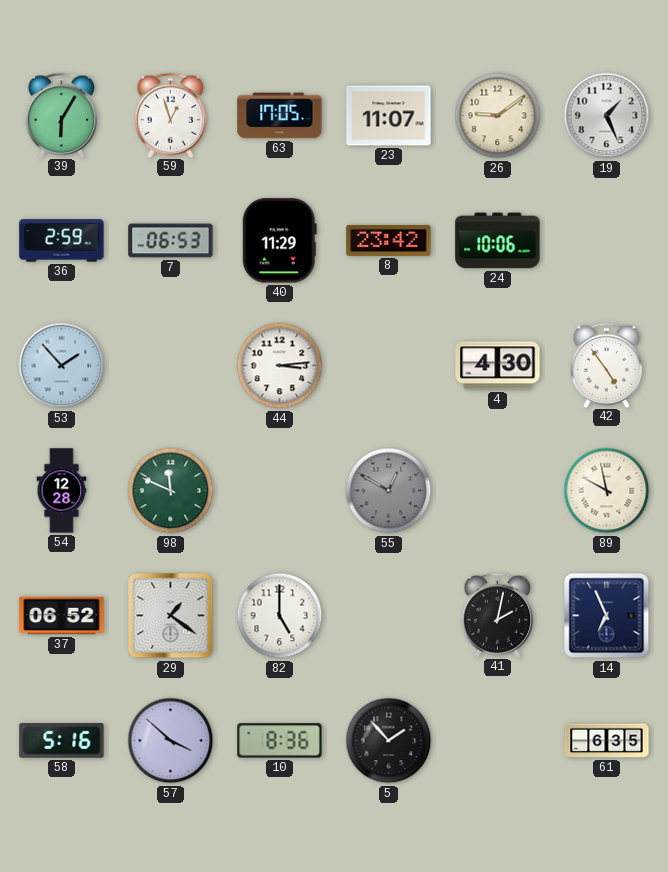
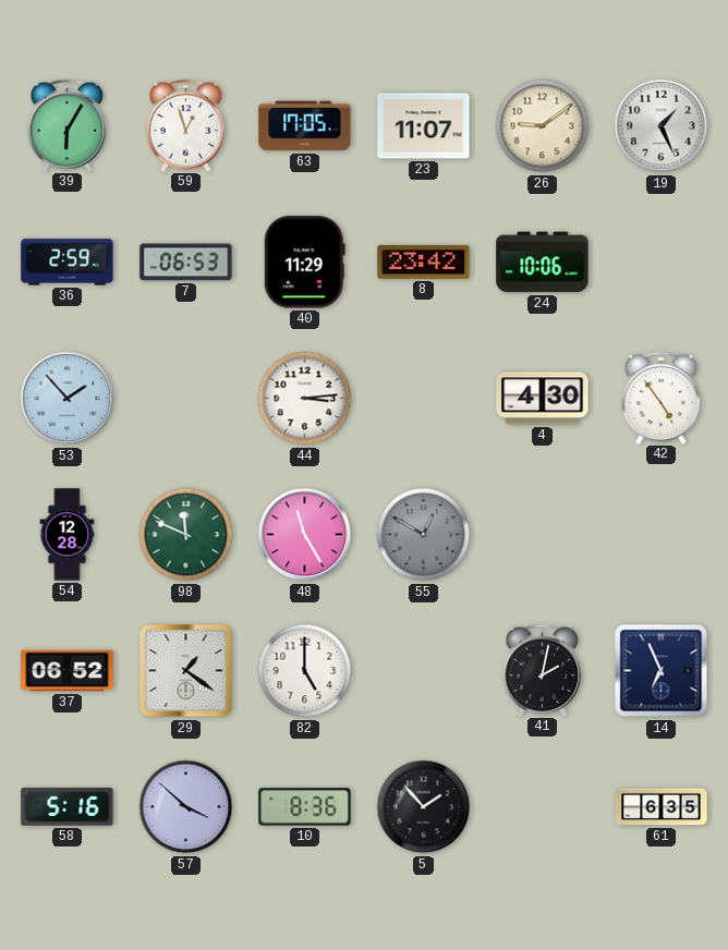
48: none -> 11:25
89: 9:58 -> none
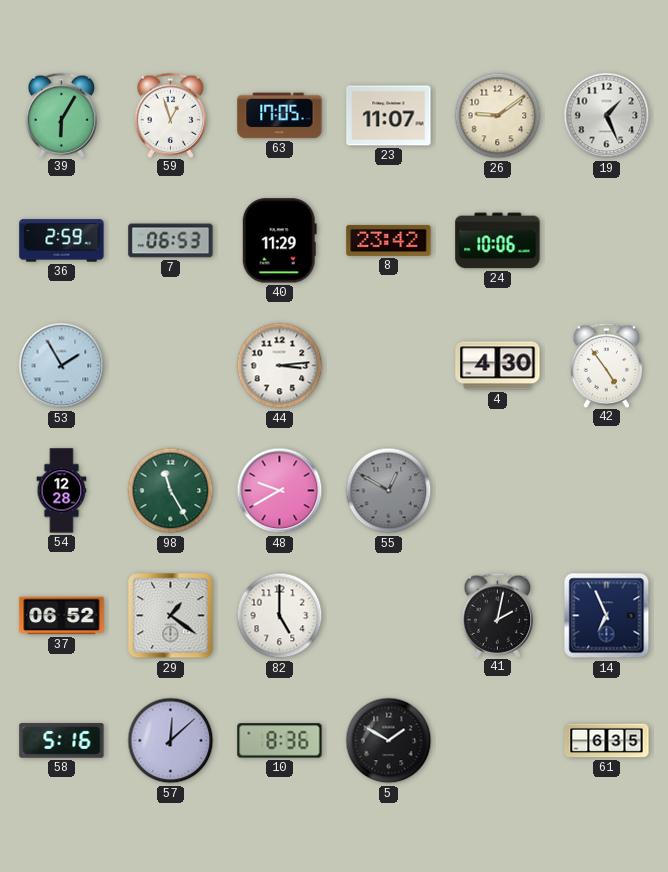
53: 1:53 -> 1:55
98: 11:49 -> 11:25
48: 11:25 -> 9:40
57: 3:52 -> 12:08
5: 1:53 -> 1:50
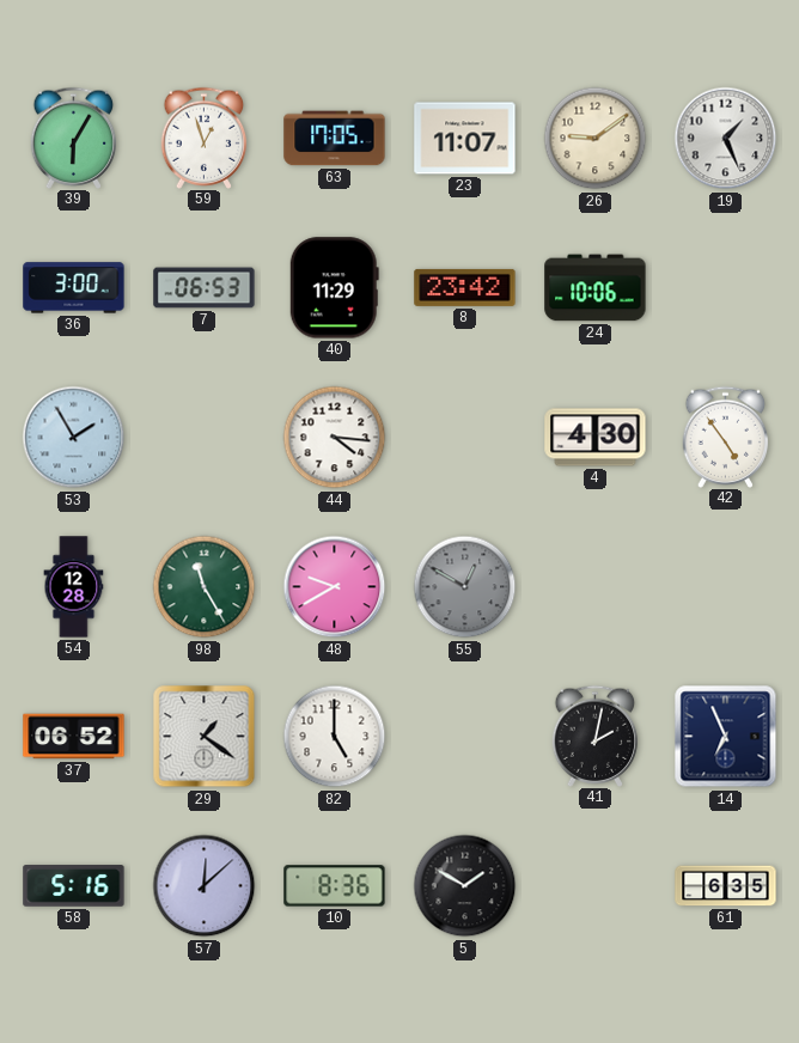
36: 2:59 -> 3:00
44: 3:14 -> 4:16
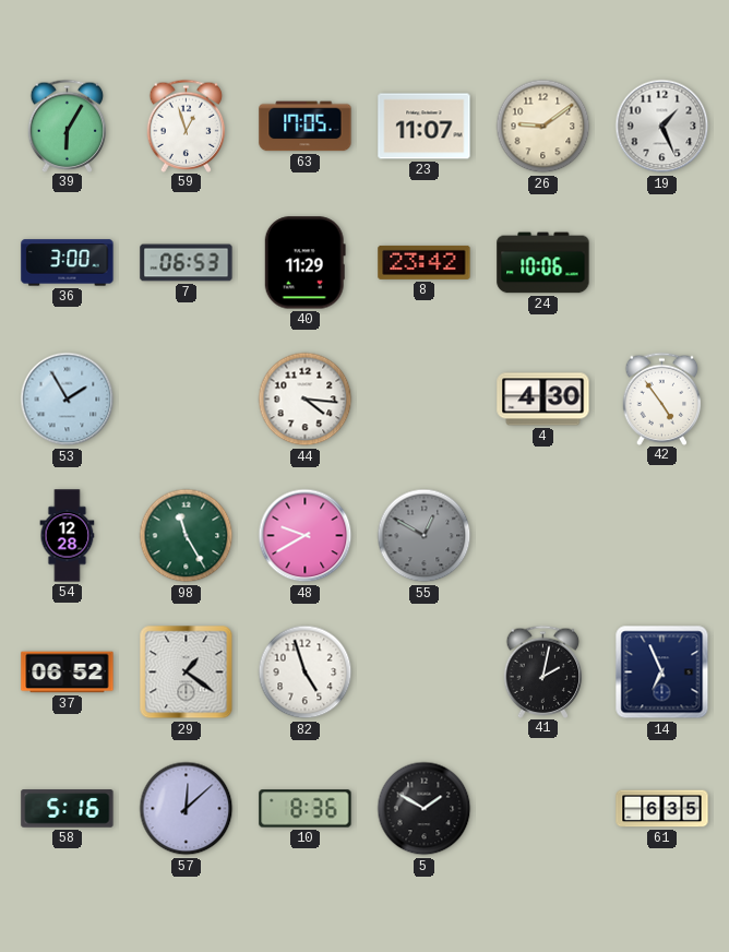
82: 5:00 -> 4:57
